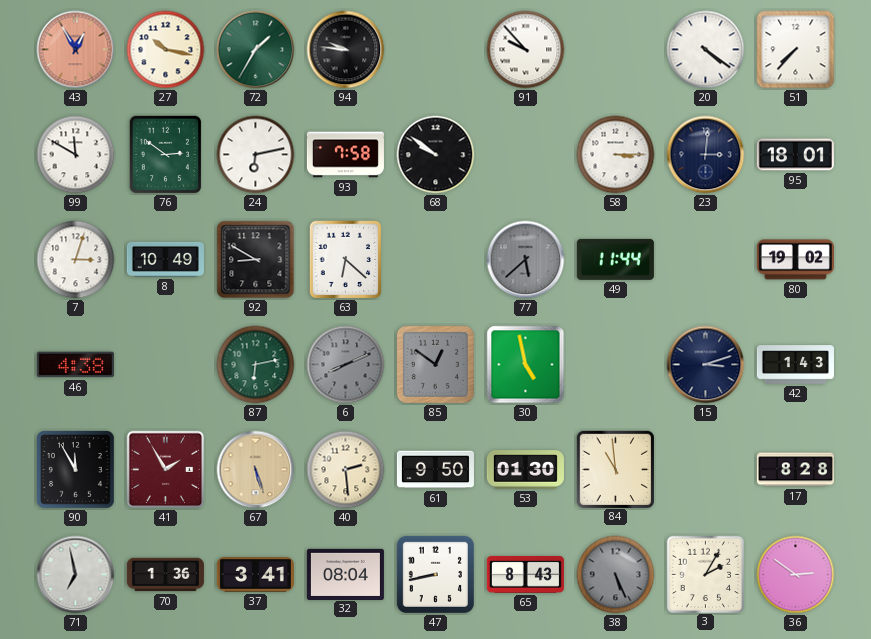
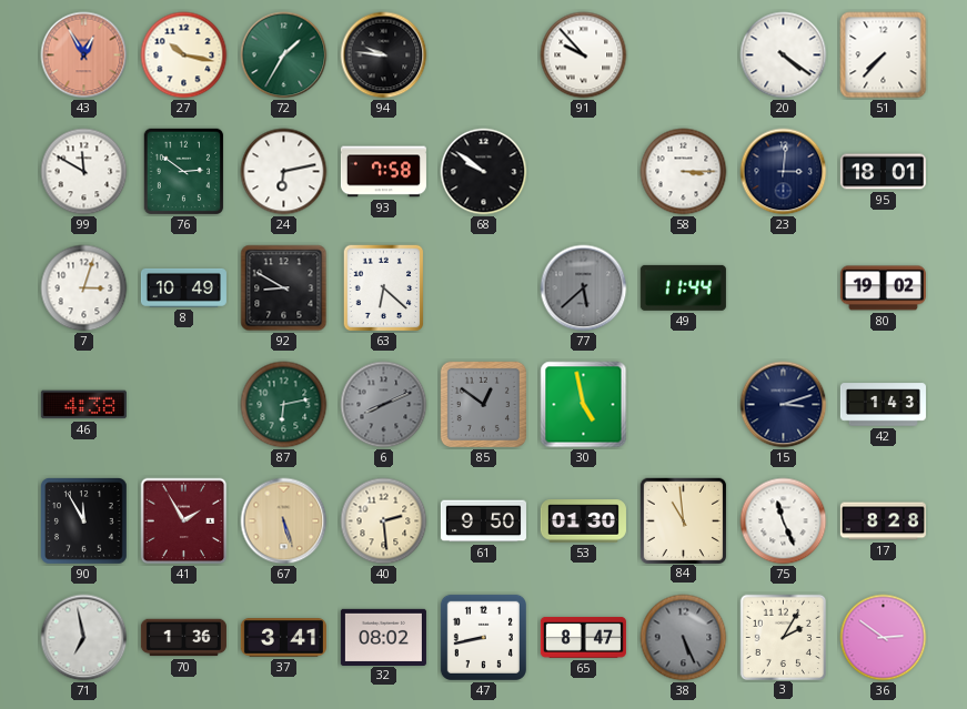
75: none -> 11:26
32: 08:04 -> 08:02
65: 8:43 -> 8:47
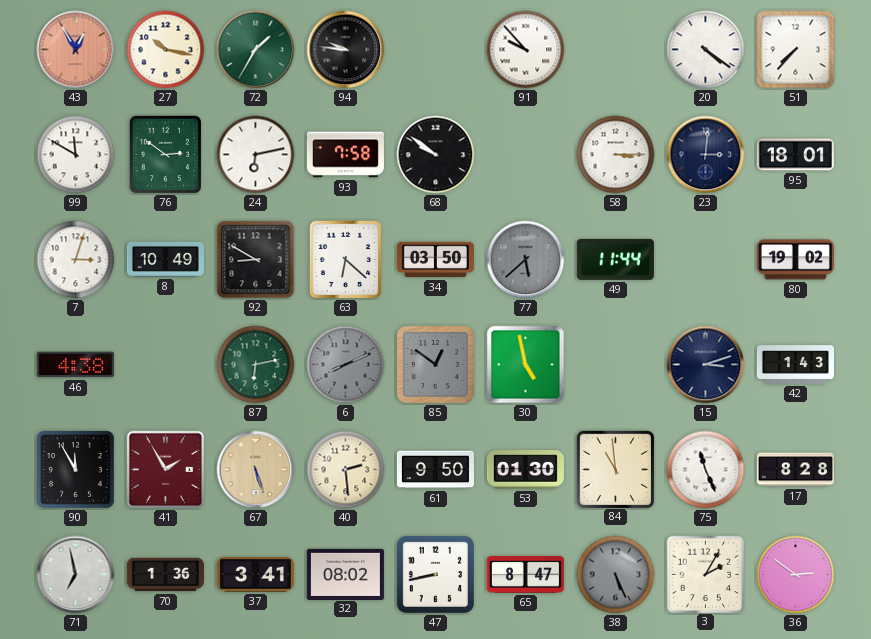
34: none -> 03:50
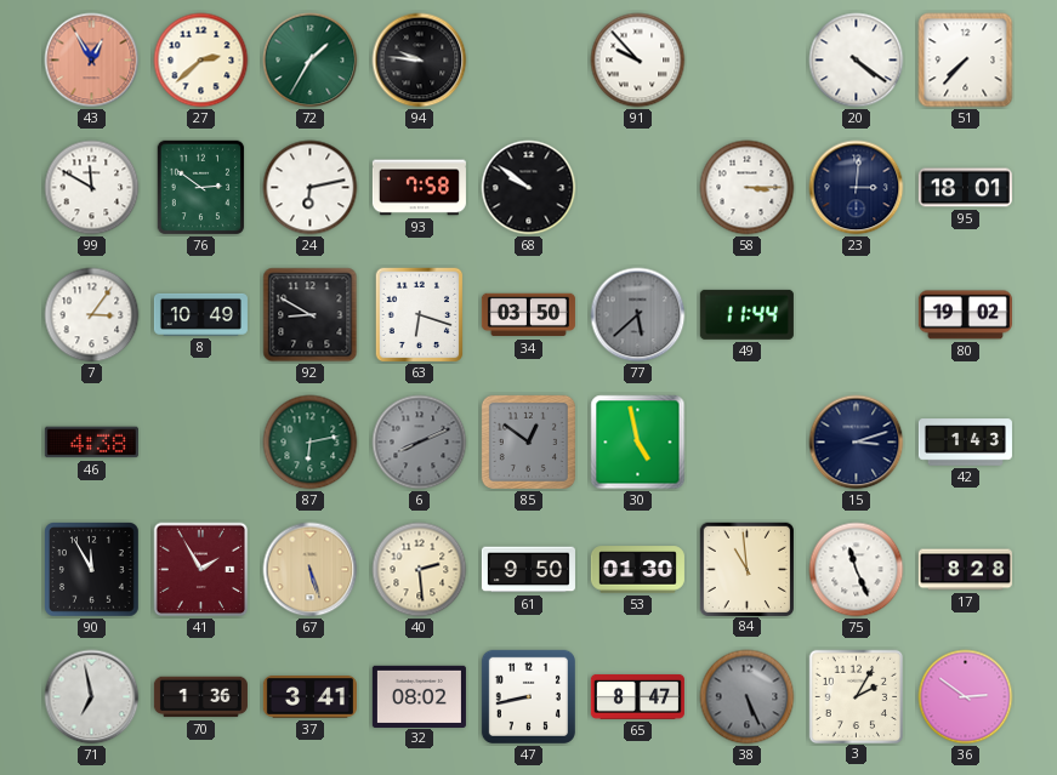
27: 10:17 -> 2:38
7: 3:03 -> 3:06
63: 6:22 -> 6:18
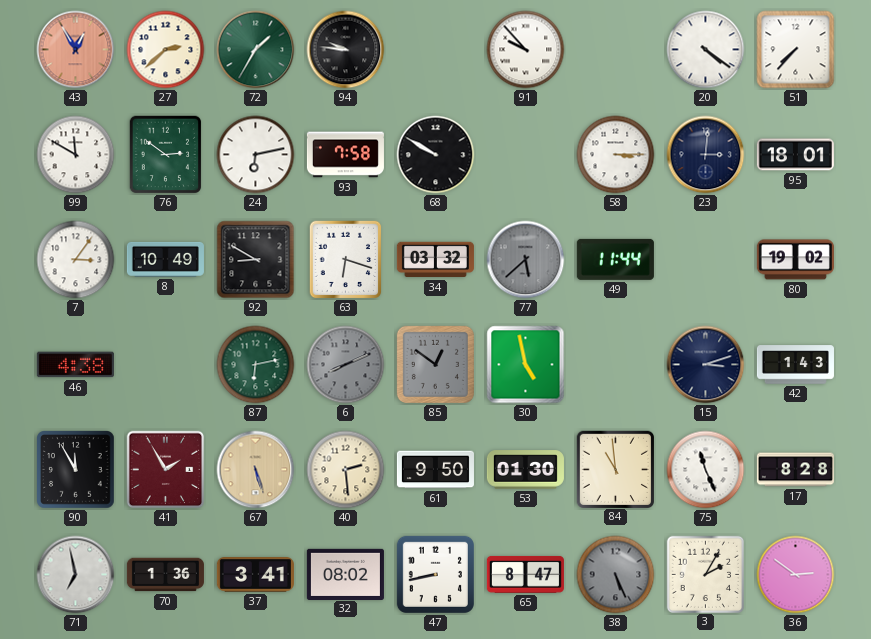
68: 9:51 -> 9:50
34: 03:50 -> 03:32
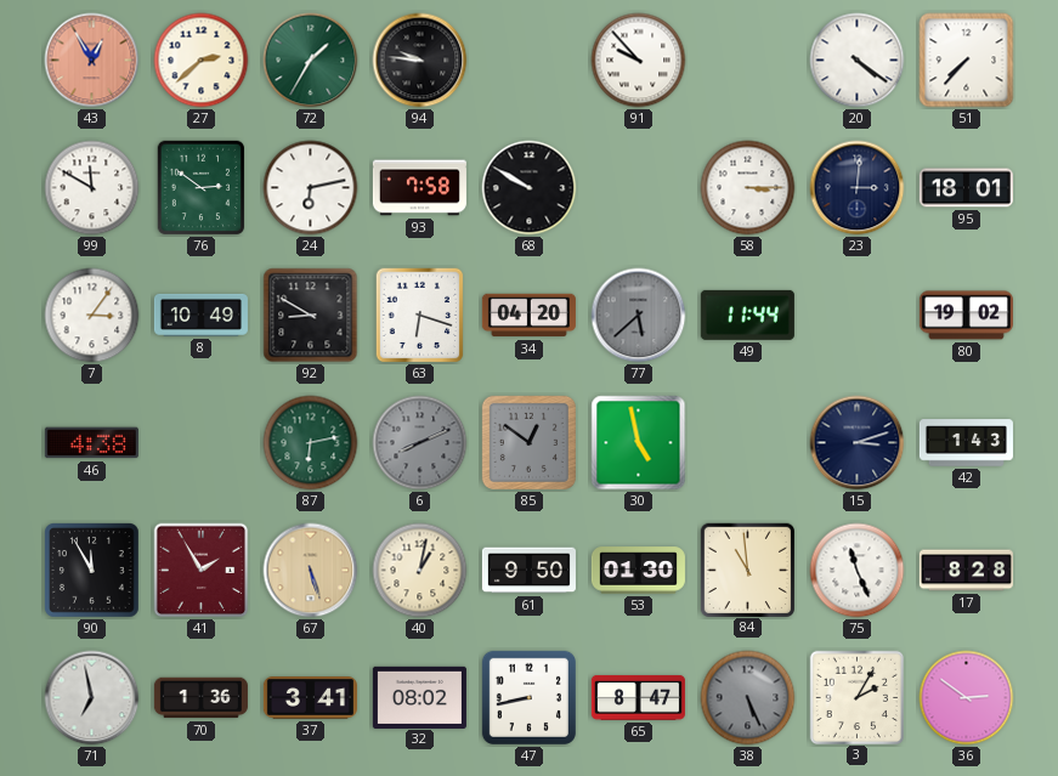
34: 03:32 -> 04:20
40: 2:29 -> 1:02
